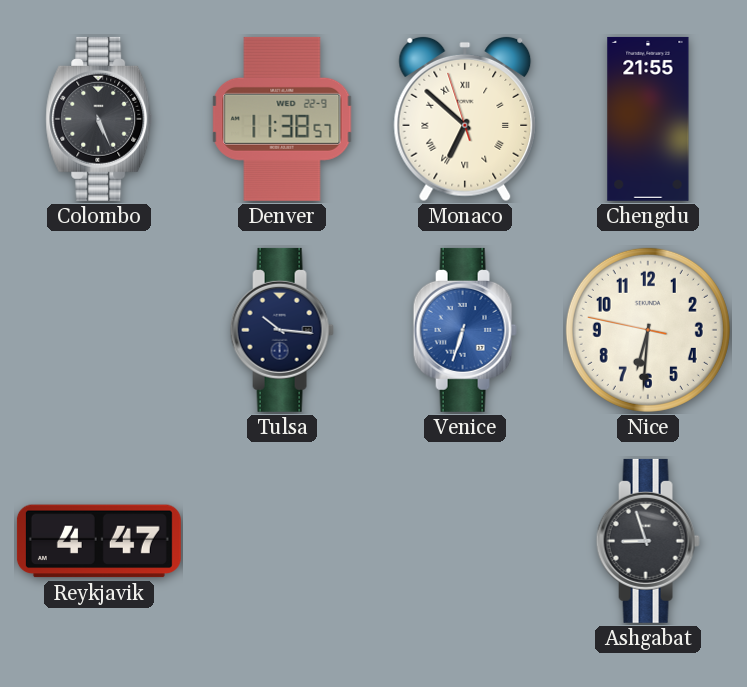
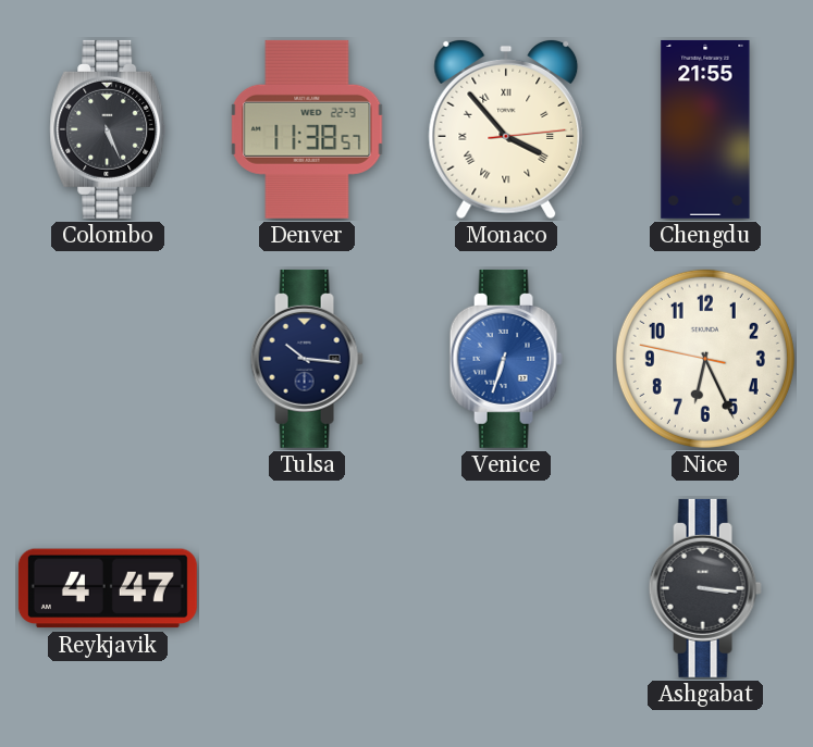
Monaco: 6:51 -> 3:53
Nice: 6:30 -> 6:25
Ashgabat: 8:57 -> 3:16
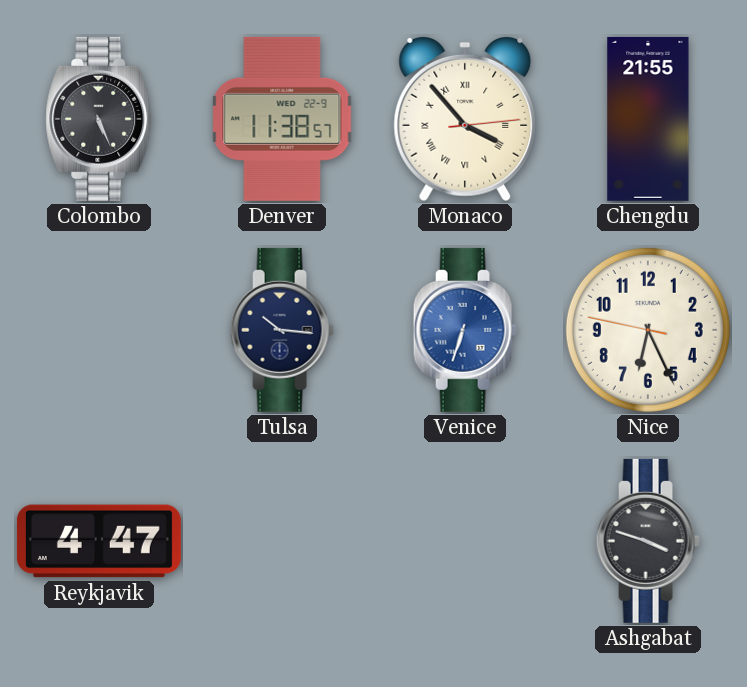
Ashgabat: 3:16 -> 3:48
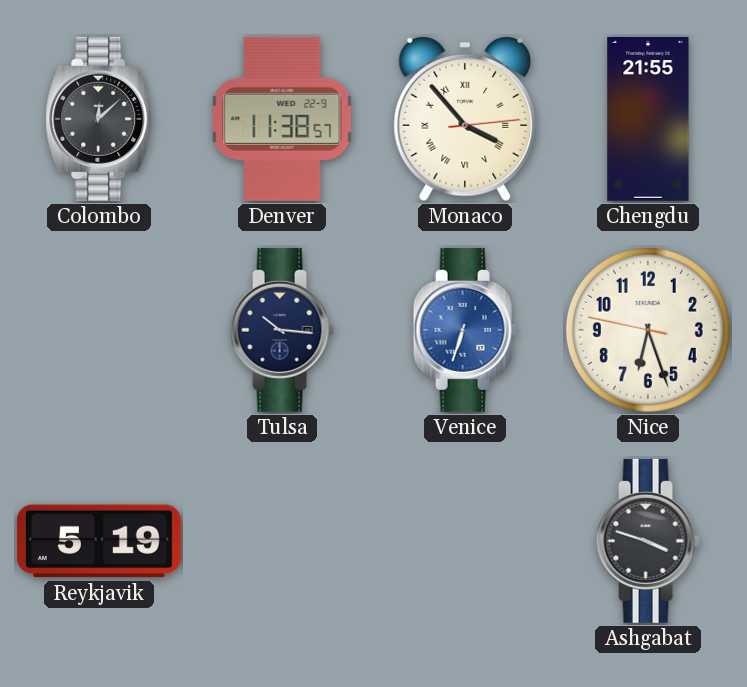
Colombo: 5:26 -> 12:08
Nice: 6:25 -> 6:26
Reykjavik: 4:47 -> 5:19
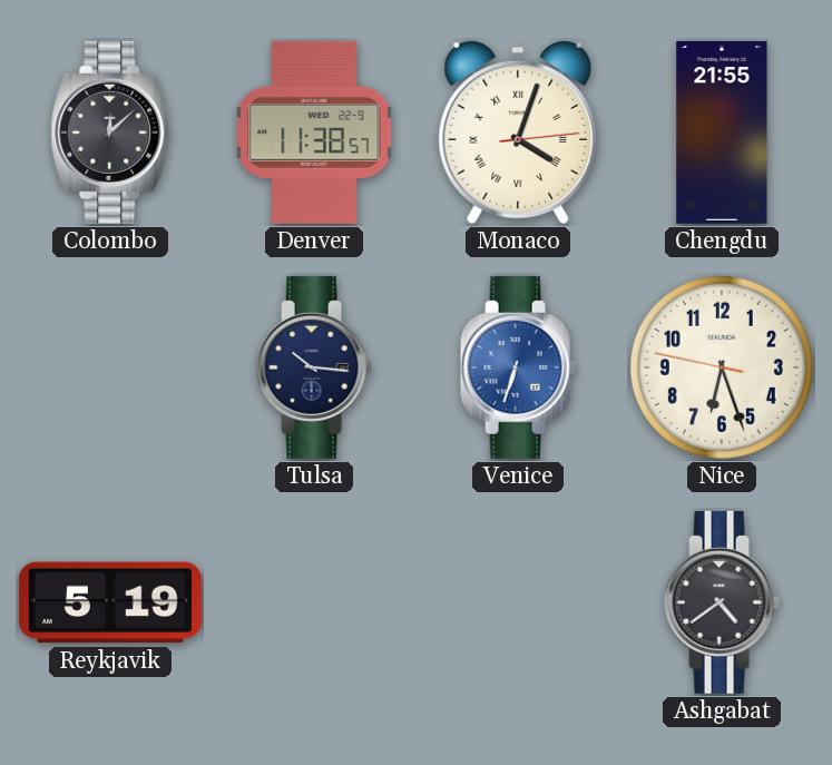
Monaco: 3:53 -> 4:03
Ashgabat: 3:48 -> 4:39
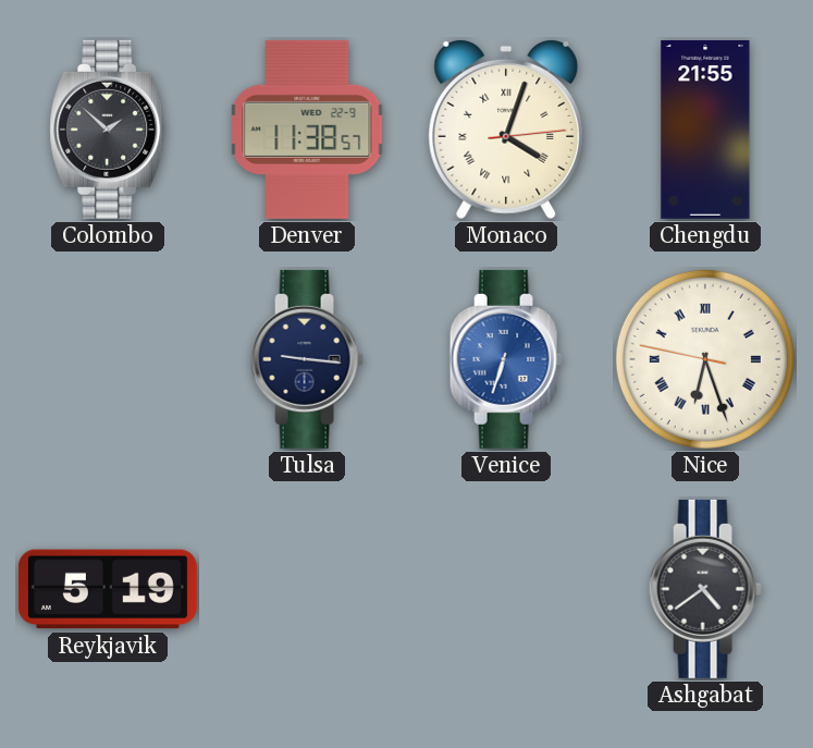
Colombo: 12:08 -> 1:52
Tulsa: 10:16 -> 9:16
Nice numerals: Arabic -> Roman
